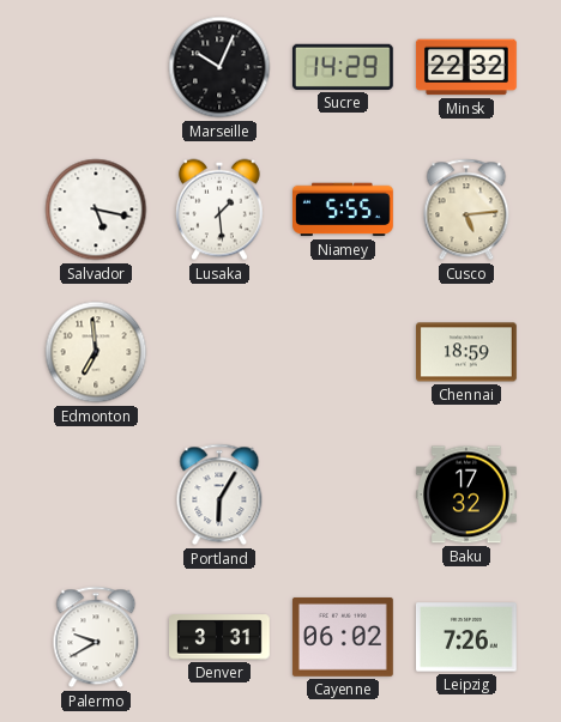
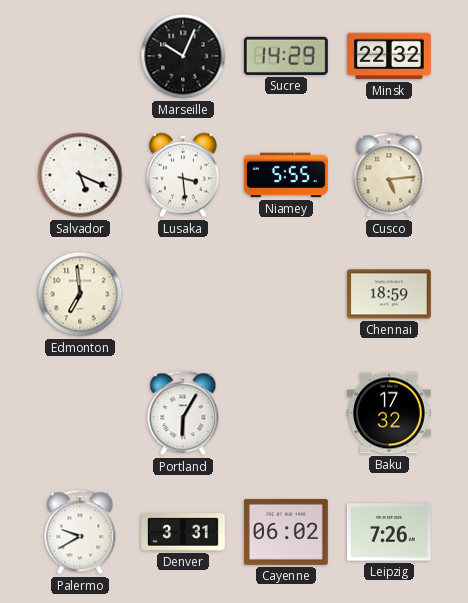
Salvador: 5:17 -> 5:19
Lusaka: 1:29 -> 3:29
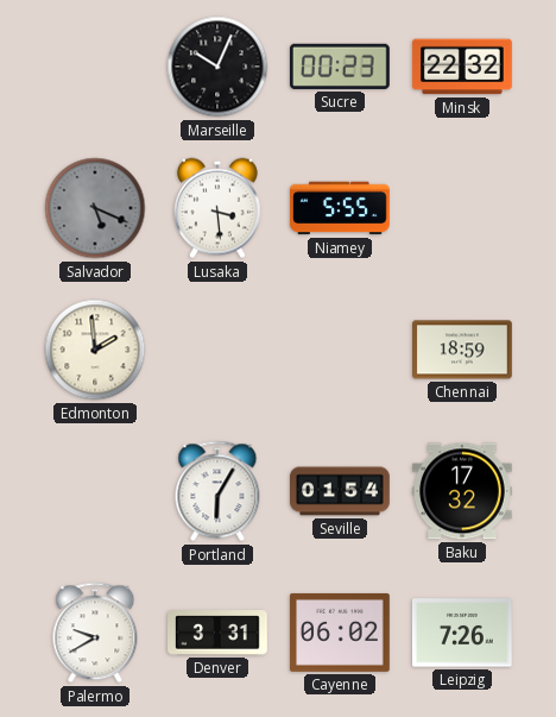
Sucre: 14:29 -> 00:23
Salvador dial: white -> grey
Cusco: 5:14 -> none
Edmonton: 6:59 -> 1:59
Seville: none -> 01:54
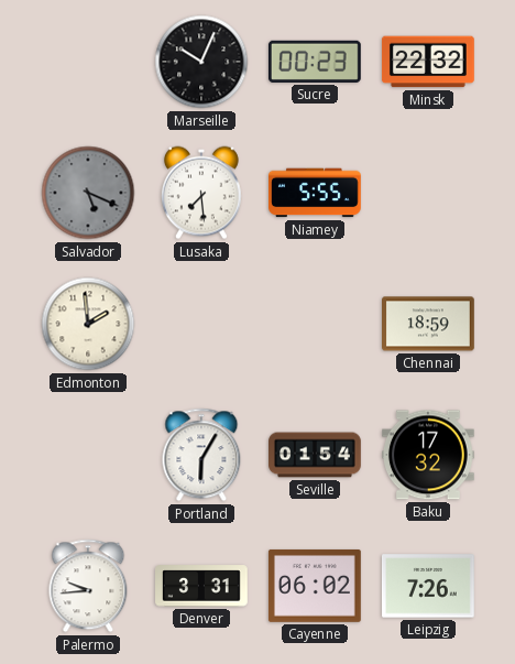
Lusaka: 3:29 -> 7:29
Palermo: 9:40 -> 9:44
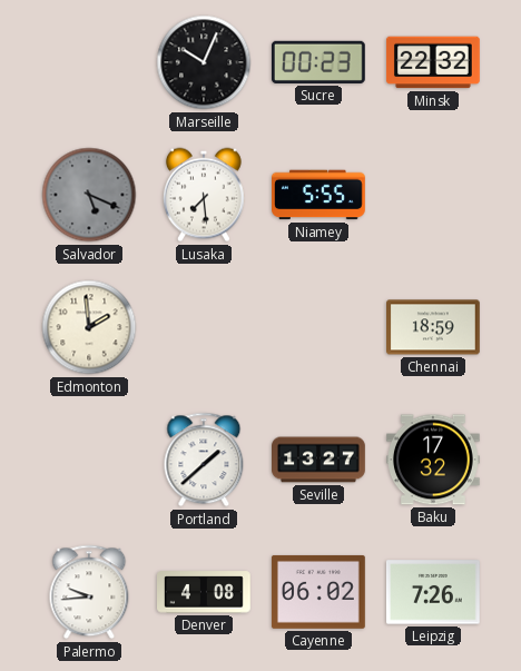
Portland: 6:05 -> 1:38
Seville: 01:54 -> 13:27
Denver: 3:31 -> 4:08
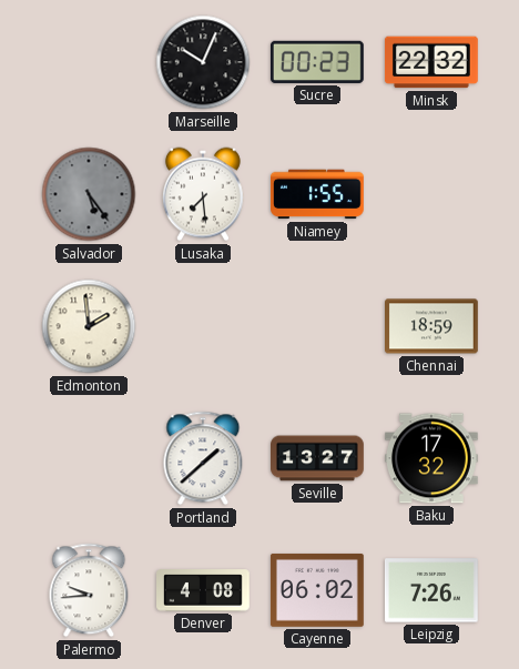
Salvador: 5:19 -> 5:24
Niamey: 5:55 -> 1:55
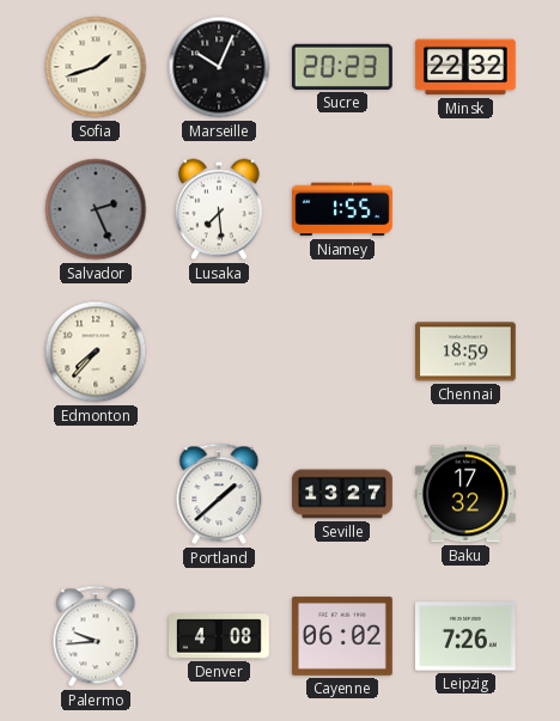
Sofia: none -> 1:42
Sucre: 00:23 -> 20:23
Salvador: 5:24 -> 2:26
Edmonton: 1:59 -> 7:37
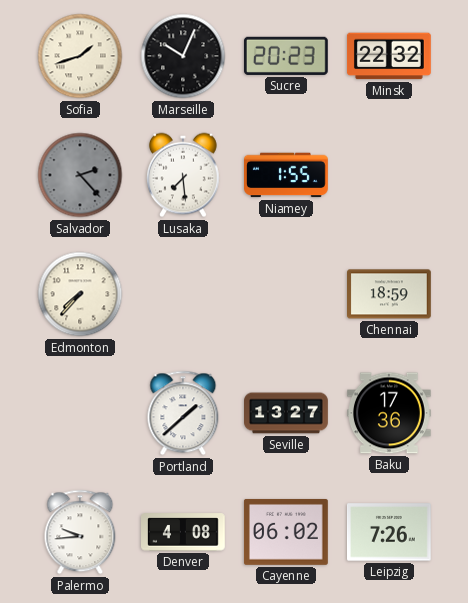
Salvador: 2:26 -> 2:23
Baku: 17:32 -> 17:36
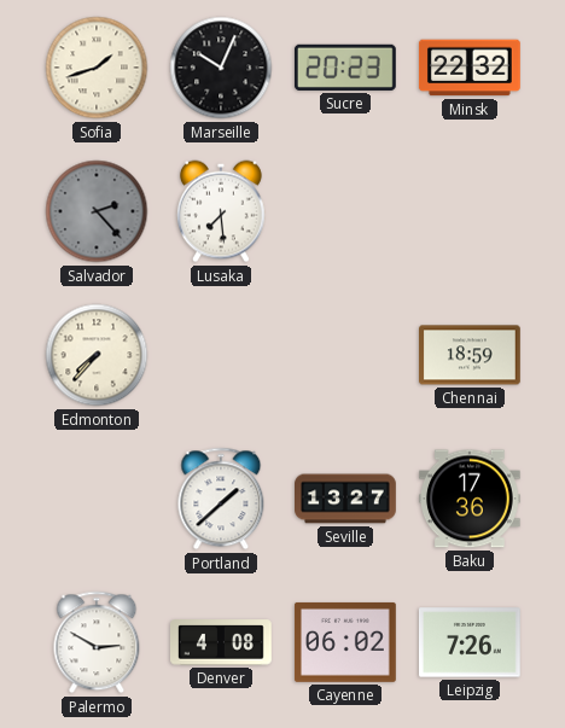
Niamey: 1:55 -> none
Palermo: 9:44 -> 2:50
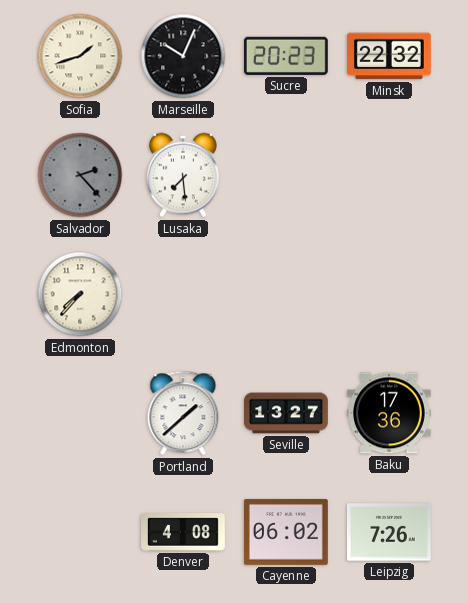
Chennai: 18:59 -> none
Palermo: 2:50 -> none
